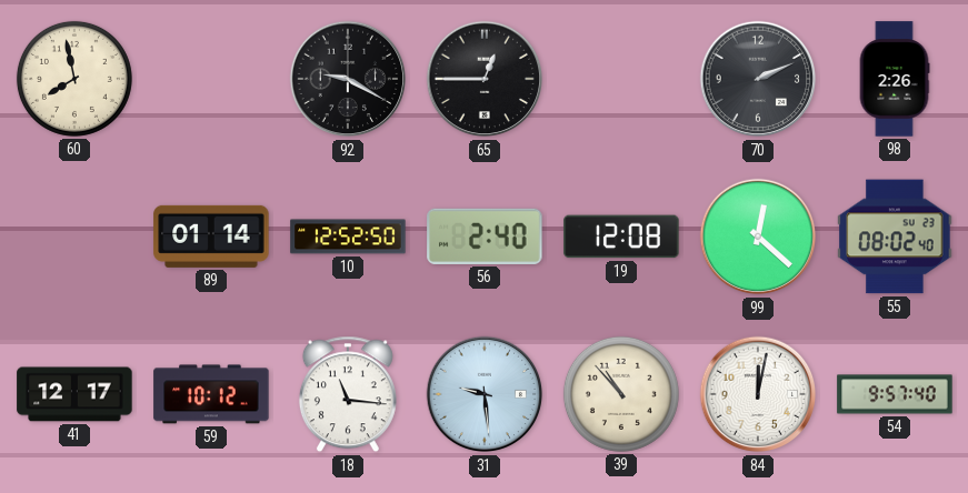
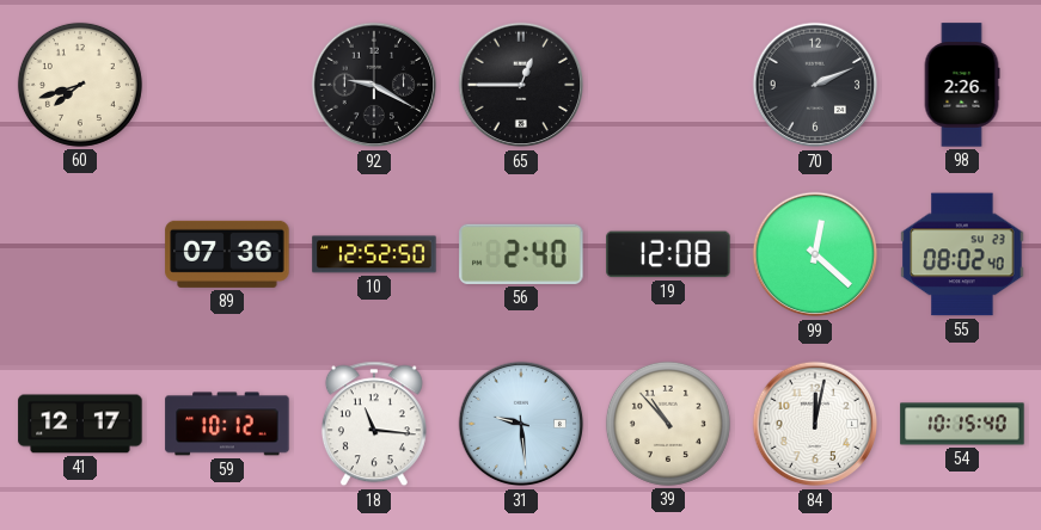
60: 7:58 -> 7:42
89: 01:14 -> 07:36
54: 9:57 -> 10:15
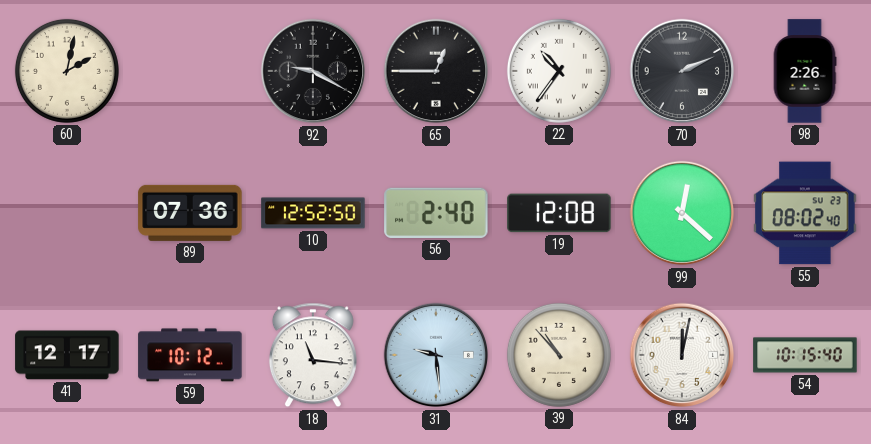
60: 7:42 -> 2:02
22: none -> 10:36
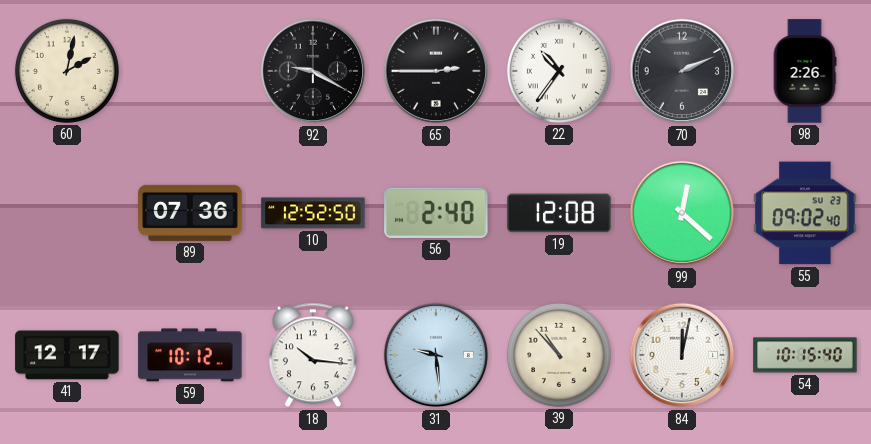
65: 12:45 -> 2:45
55: 08:02 -> 09:02
18: 11:16 -> 10:16
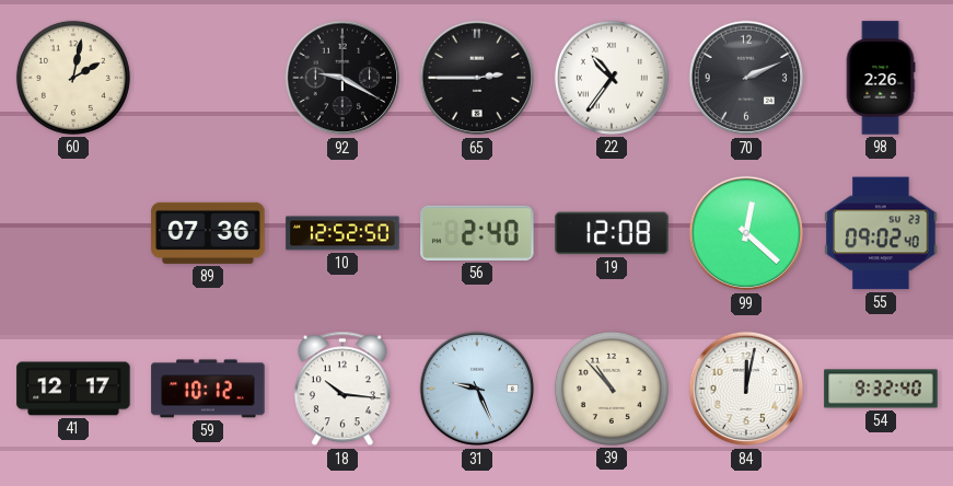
31: 9:29 -> 9:26
54: 10:15 -> 9:32
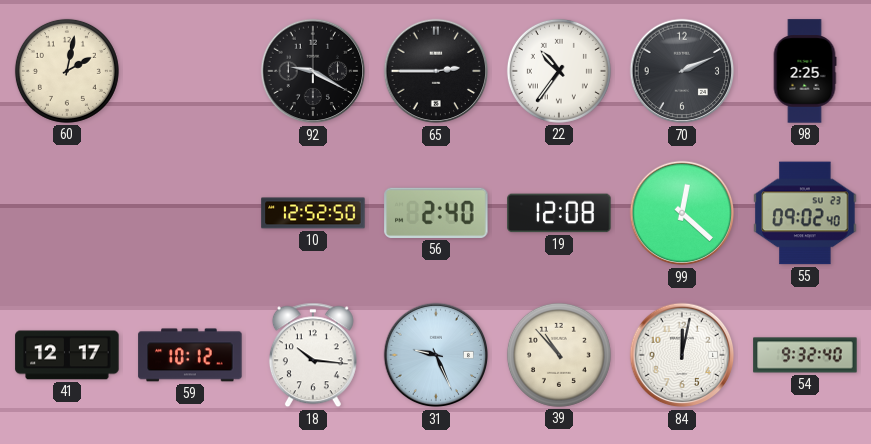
98: 2:26 -> 2:25
89: 07:36 -> none
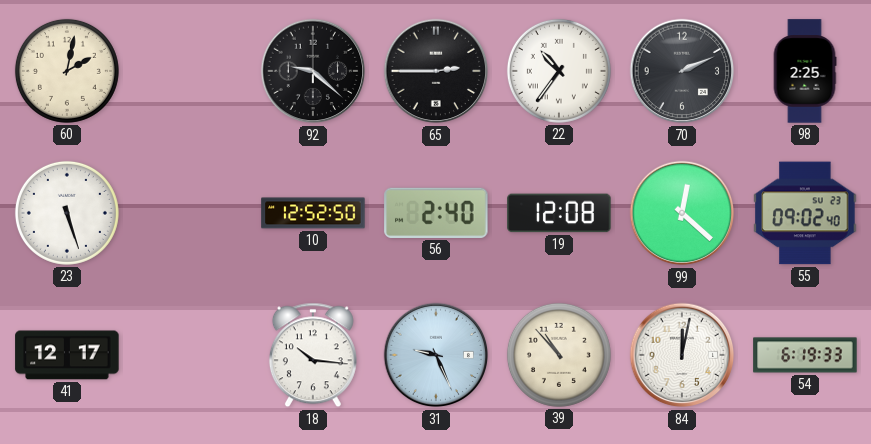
92: 9:20 -> 9:22
23: none -> 5:27
59: 10:12 -> none
54: 9:32 -> 6:19
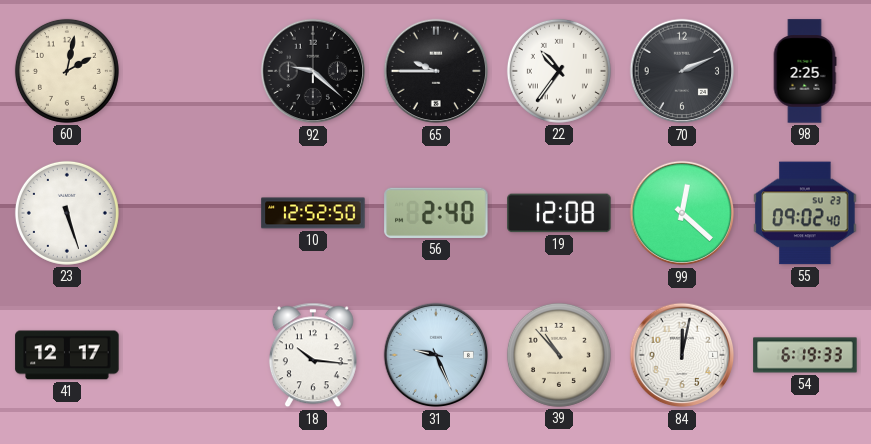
65: 2:45 -> 9:45
